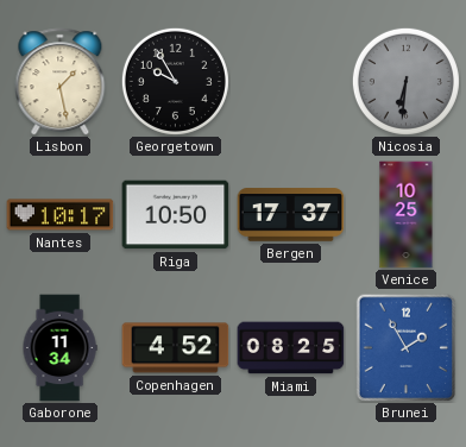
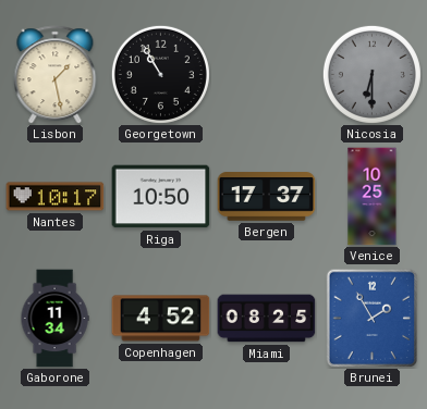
Georgetown: 9:55 -> 10:55
Nicosia: 6:31 -> 6:30
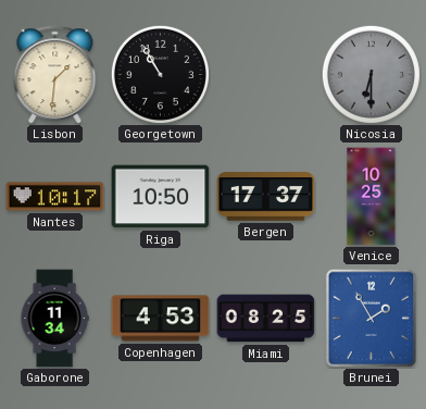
Lisbon: 1:28 -> 1:31
Copenhagen: 4:52 -> 4:53
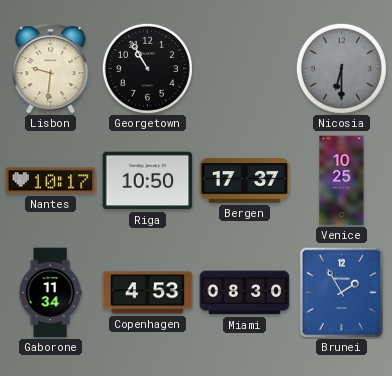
Lisbon: 1:31 -> 9:31
Miami: 08:25 -> 08:30
